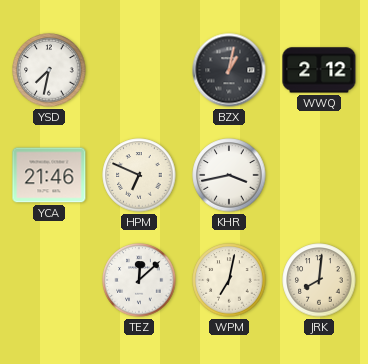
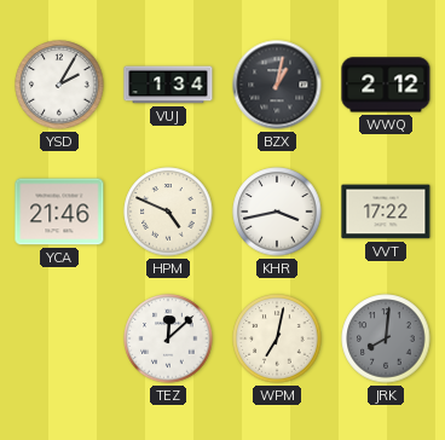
YSD: 7:32 -> 2:05
VUJ: none -> 1:34
HPM: 6:49 -> 4:49
VVT: none -> 17:22
JRK dial: cream -> grey
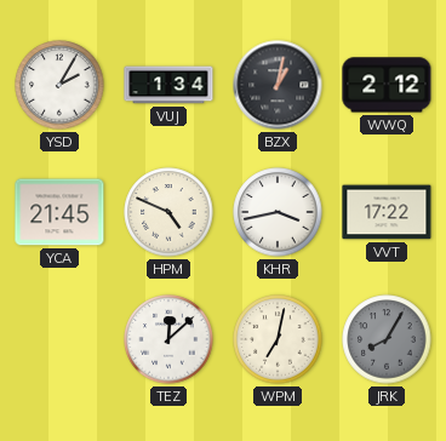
YCA: 21:46 -> 21:45
JRK: 8:01 -> 8:05
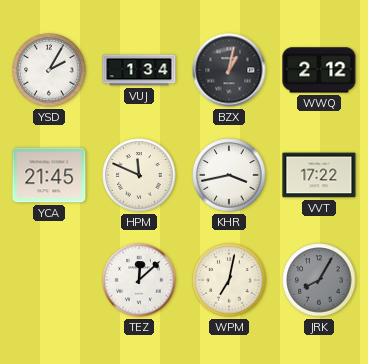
HPM: 4:49 -> 11:49
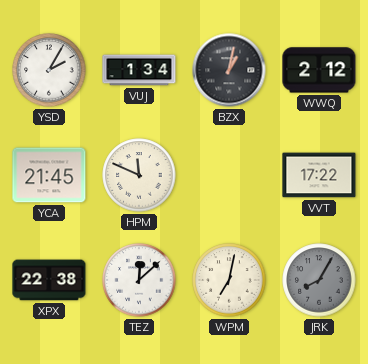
KHR: 3:43 -> none
XPX: none -> 22:38
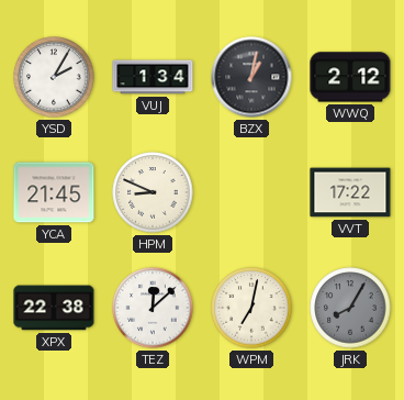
HPM: 11:49 -> 8:49
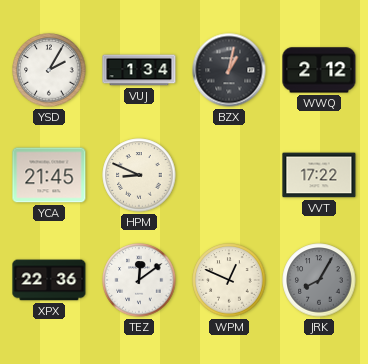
XPX: 22:38 -> 22:36
TEZ: 12:08 -> 12:09
WPM: 7:02 -> 12:49
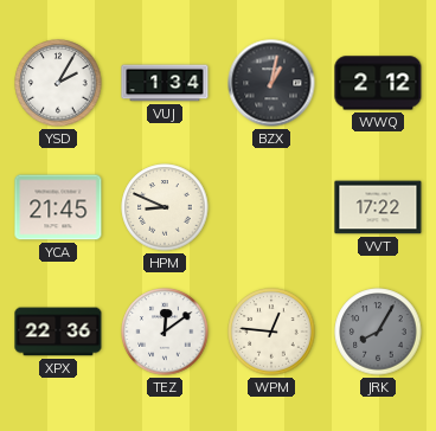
WPM: 12:49 -> 12:46
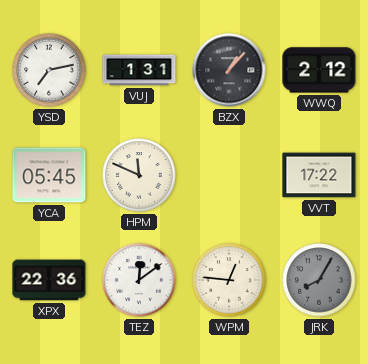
YSD: 2:05 -> 7:13
VUJ: 1:34 -> 1:31
BZX: 1:02 -> 1:07
YCA: 21:45 -> 05:45
HPM: 8:49 -> 11:49
